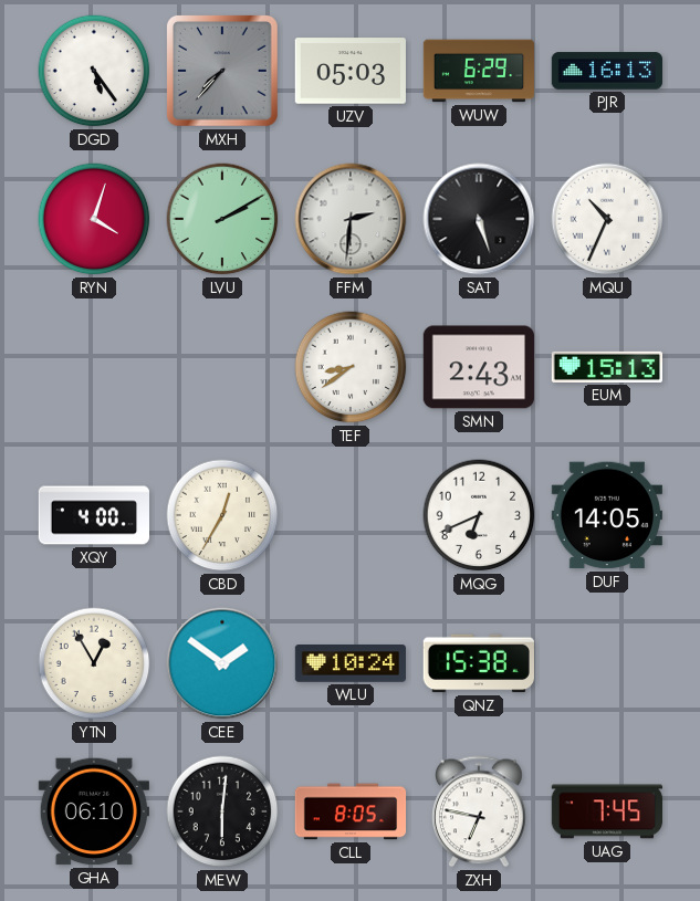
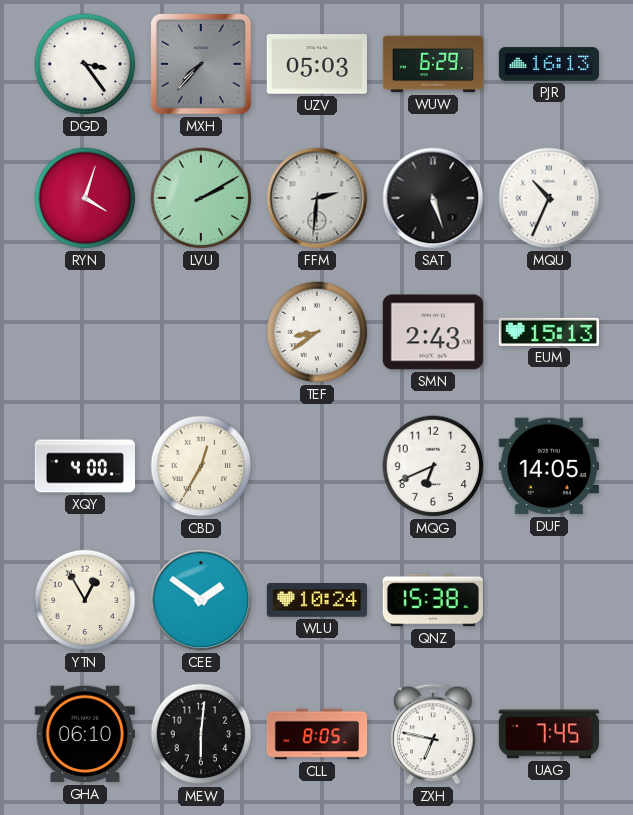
DGD: 5:24 -> 3:24
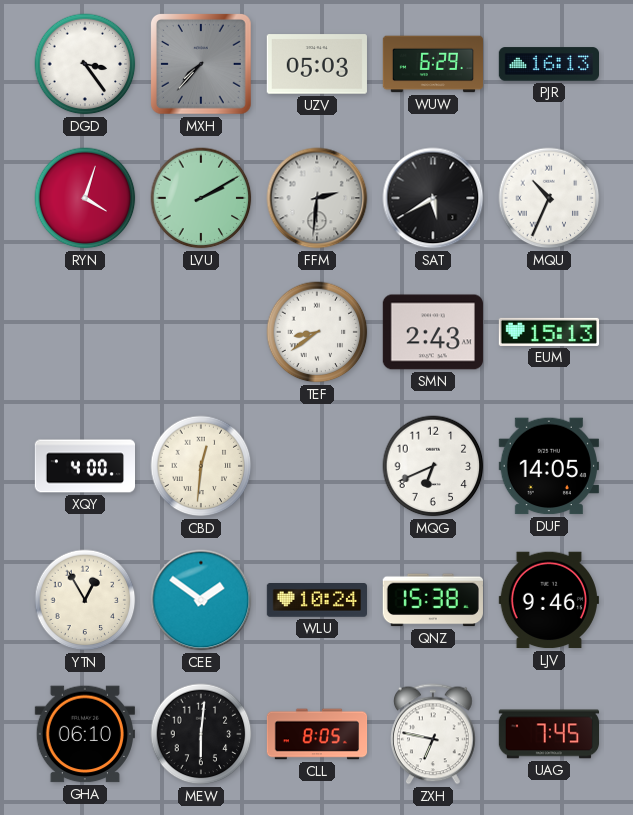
SAT: 5:27 -> 5:40
CBD: 12:35 -> 12:31
LJV: none -> 9:46
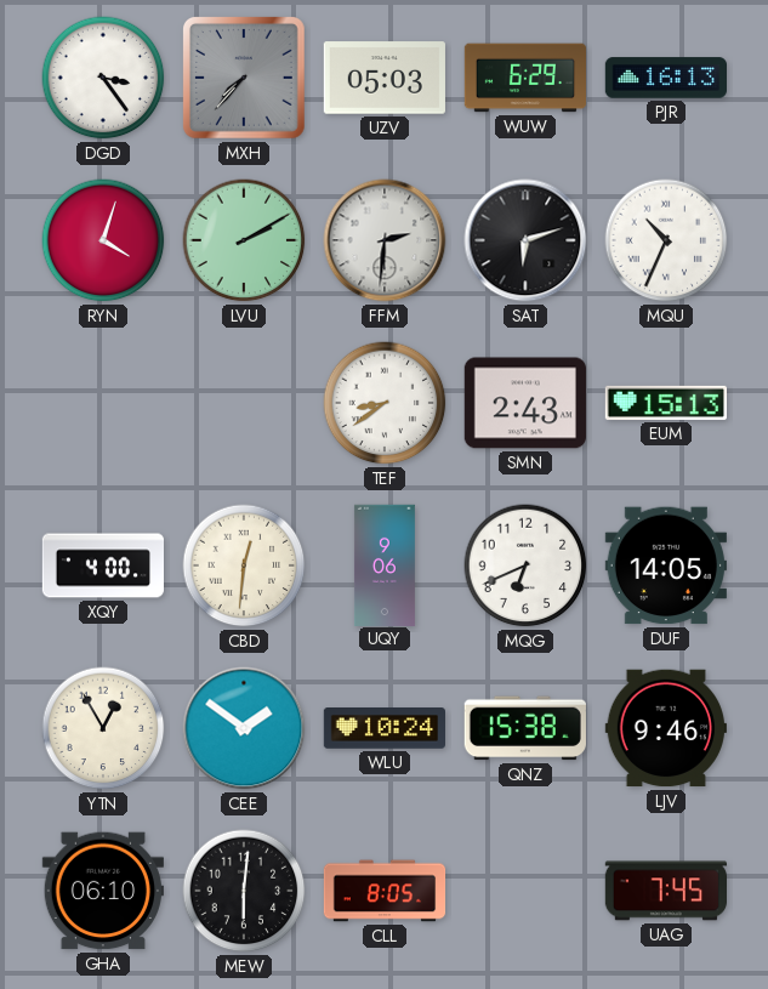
SAT: 5:40 -> 6:12
UQY: none -> 9:06
ZXH: 6:47 -> none
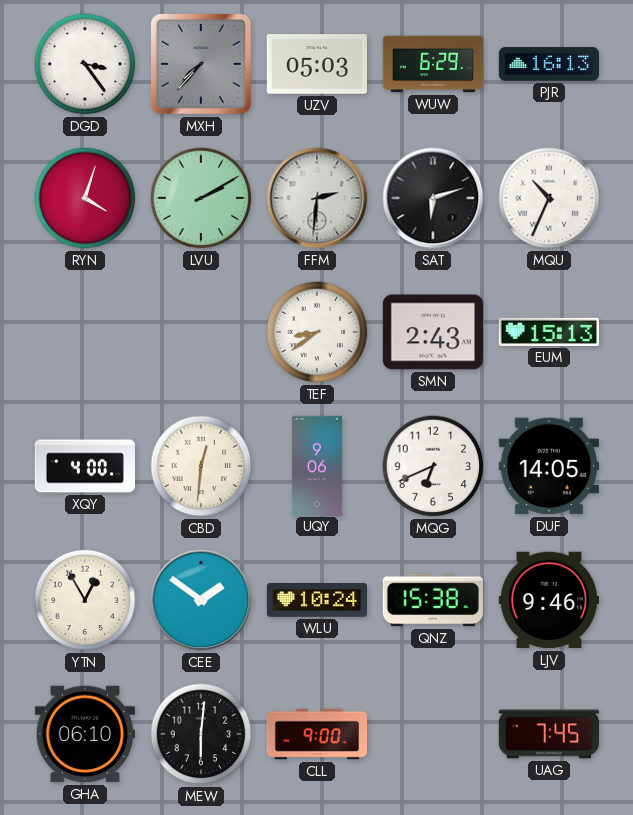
CLL: 8:05 -> 9:00
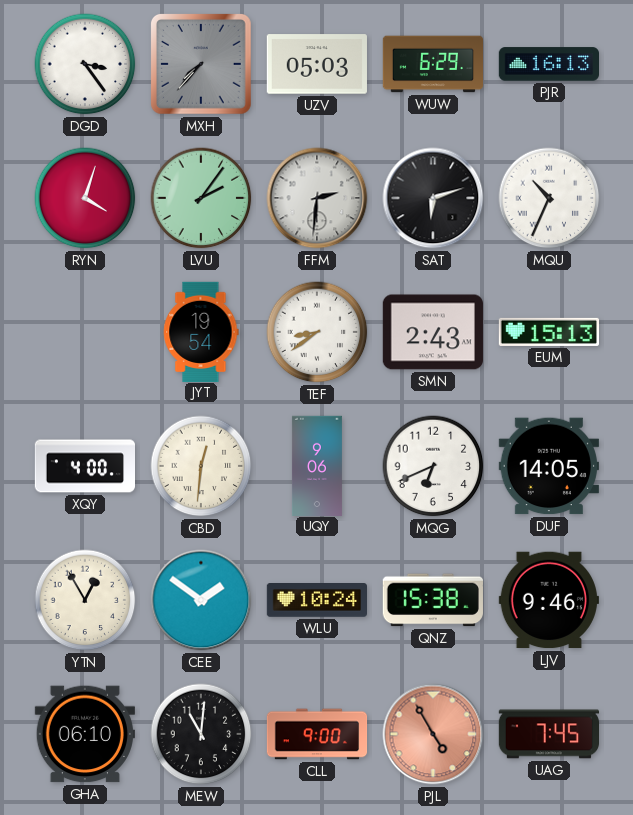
LVU: 2:10 -> 2:06
JYT: none -> 19:54
MEW: 6:01 -> 11:01
PJL: none -> 4:55
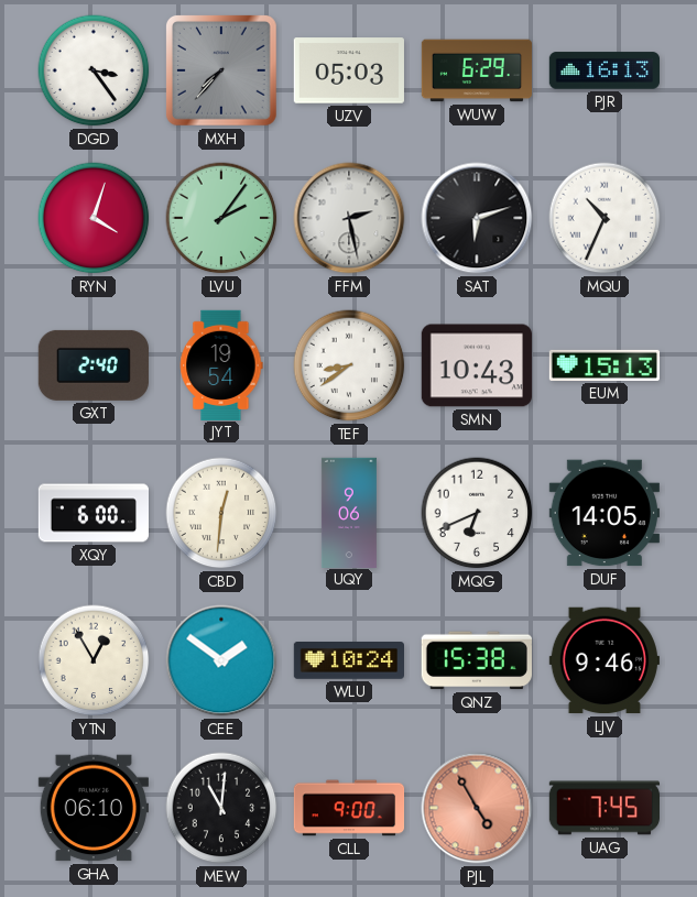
FFM: 2:31 -> 2:28
GXT: none -> 2:40
SMN: 2:43 -> 10:43
XQY: 4:00 -> 6:00
